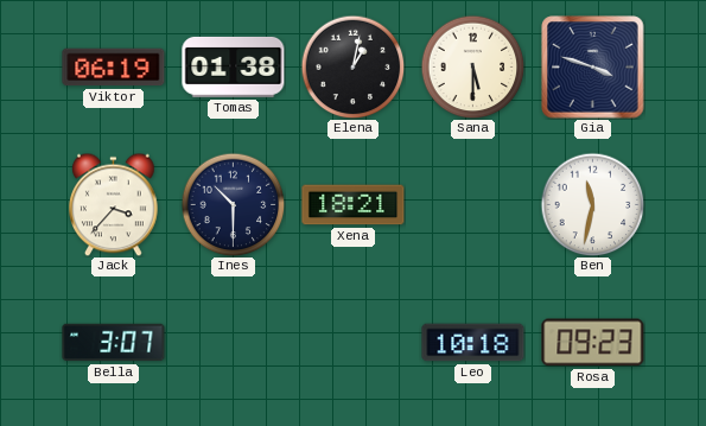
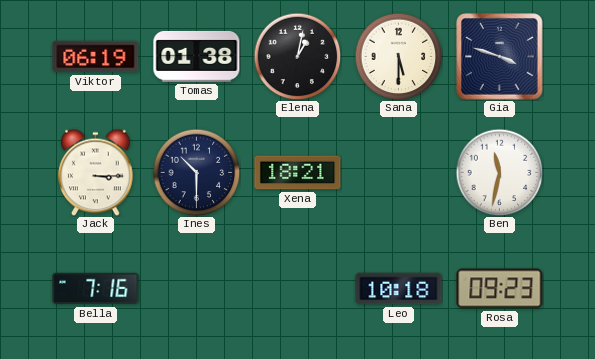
Jack: 3:37 -> 3:15
Bella: 3:07 -> 7:16
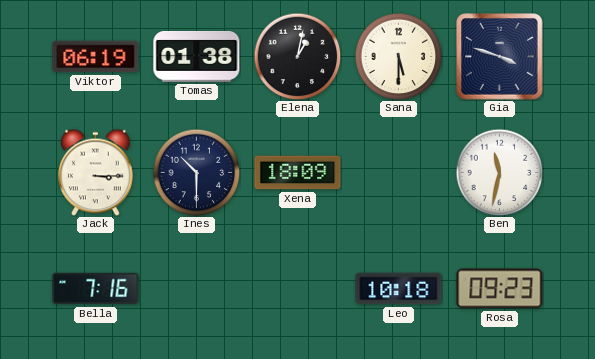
Xena: 18:21 -> 18:09
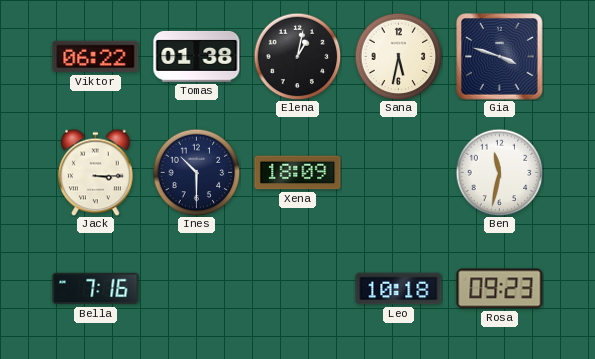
Viktor: 06:19 -> 06:22
Sana: 5:30 -> 5:32
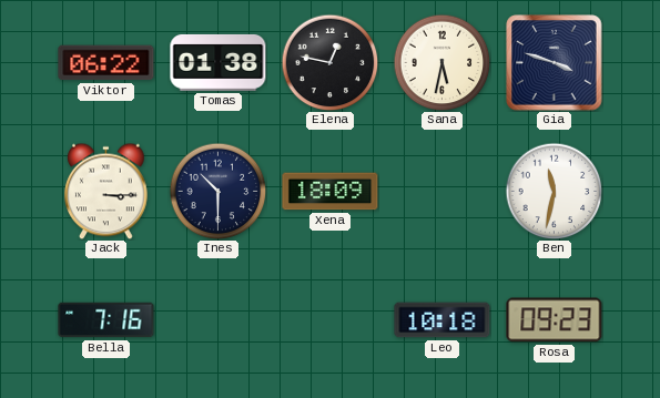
Elena: 1:02 -> 12:47
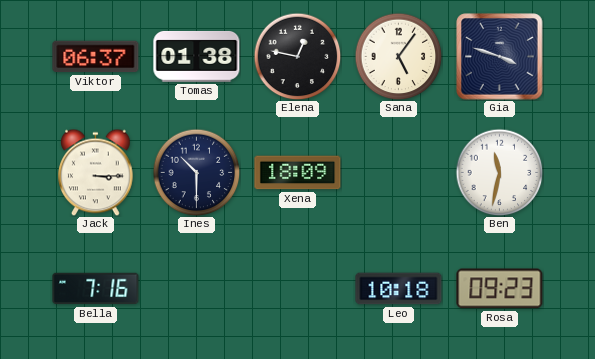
Viktor: 06:22 -> 06:37
Sana: 5:32 -> 5:06
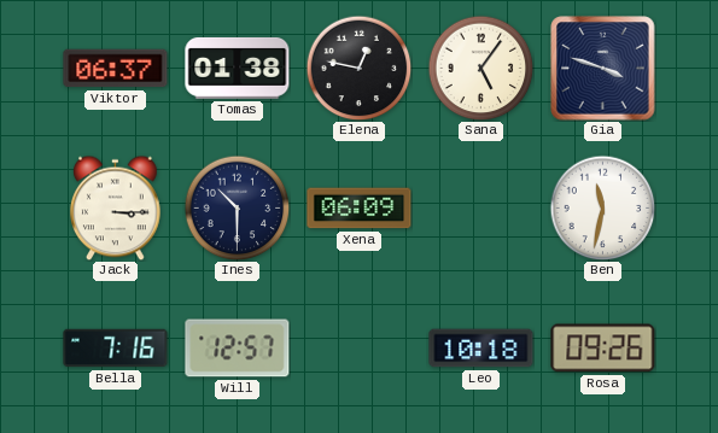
Xena: 18:09 -> 06:09
Will: none -> 12:57
Rosa: 09:23 -> 09:26
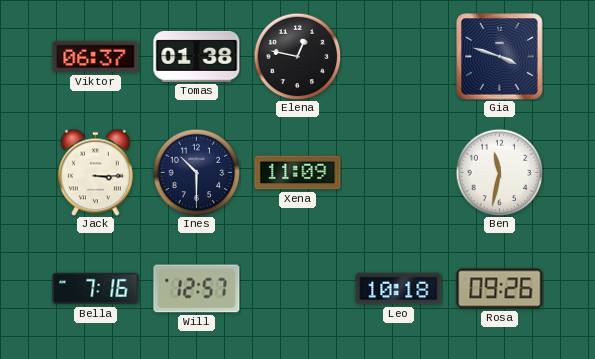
Sana: 5:06 -> none
Xena: 06:09 -> 11:09
